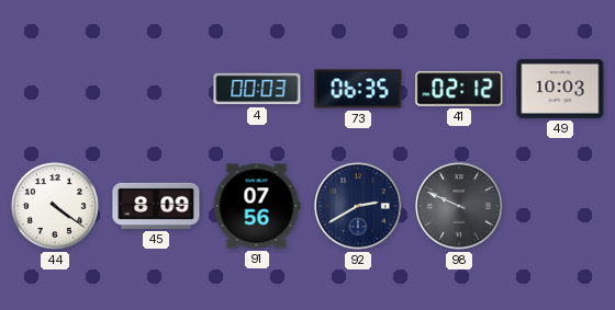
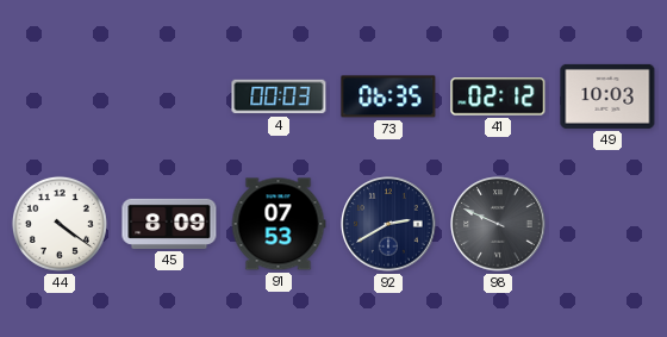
91: 07:56 -> 07:53
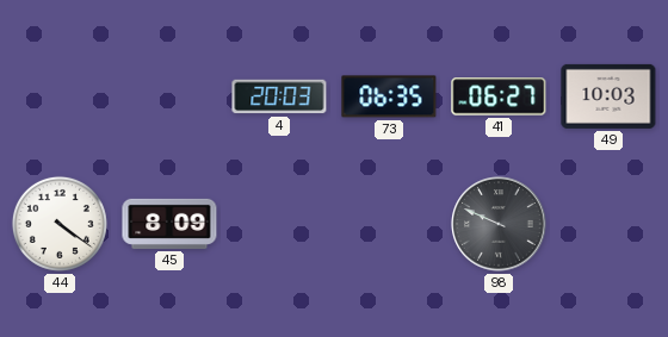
4: 00:03 -> 20:03
41: 02:12 -> 06:27
91: 07:53 -> none
92: 2:40 -> none
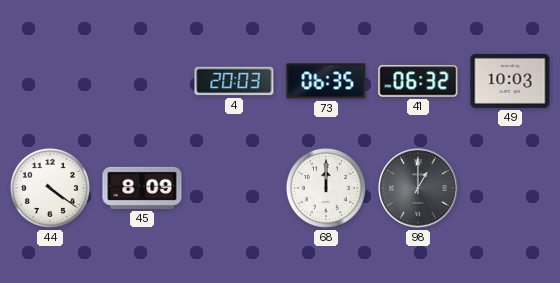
41: 06:27 -> 06:32
68: none -> 12:00
98: 9:49 -> 1:00
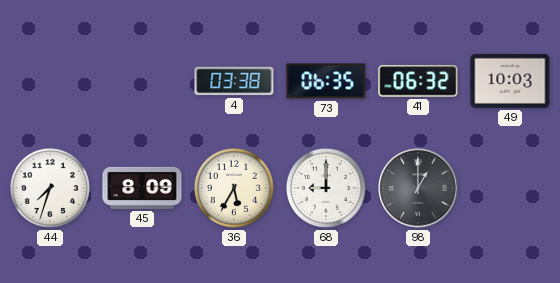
4: 20:03 -> 03:38
44: 4:21 -> 7:33
36: none -> 5:35
68: 12:00 -> 9:00
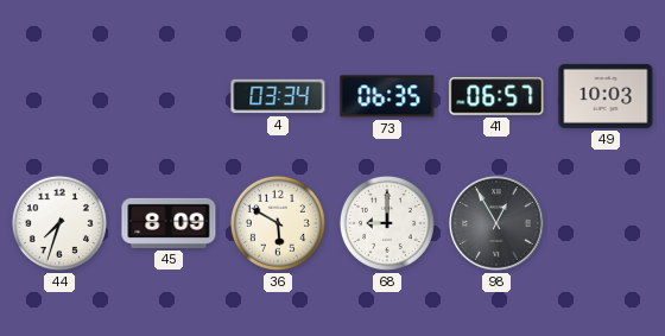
4: 03:38 -> 03:34
41: 06:32 -> 06:57
36: 5:35 -> 5:50
98: 1:00 -> 12:55
